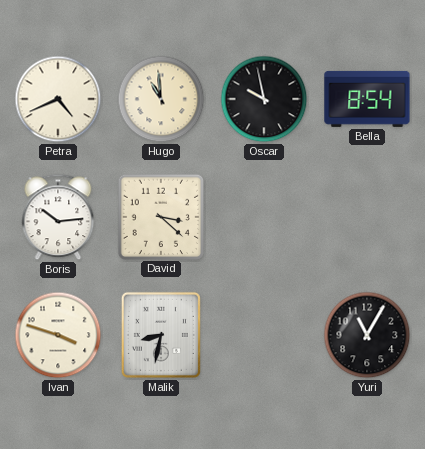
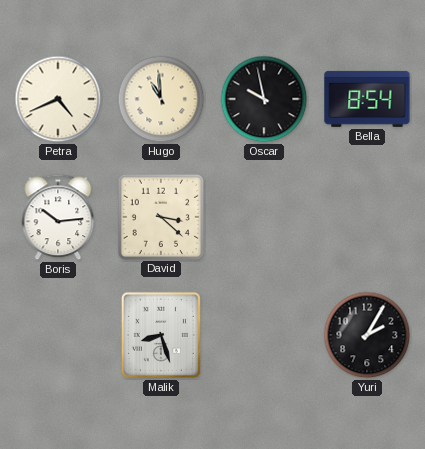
Ivan: 3:48 -> none
Malik: 8:32 -> 8:27
Yuri: 11:05 -> 2:05
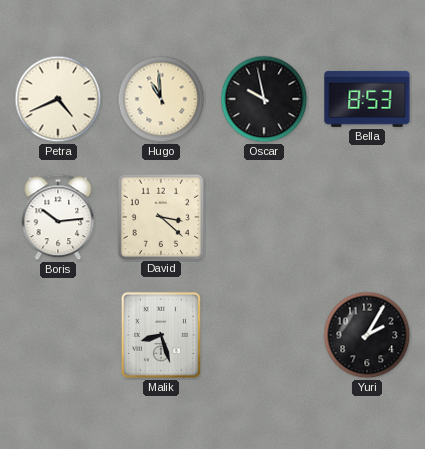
Bella: 8:54 -> 8:53
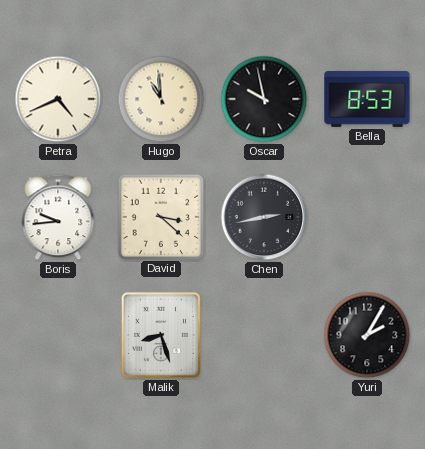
Boris: 10:14 -> 9:44
Chen: none -> 2:43
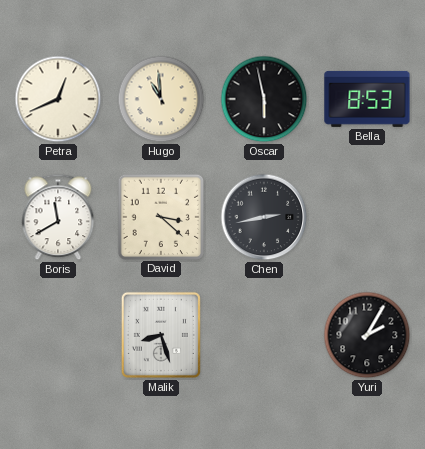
Petra: 4:41 -> 12:41
Oscar: 9:58 -> 5:58
Boris: 9:44 -> 11:40
